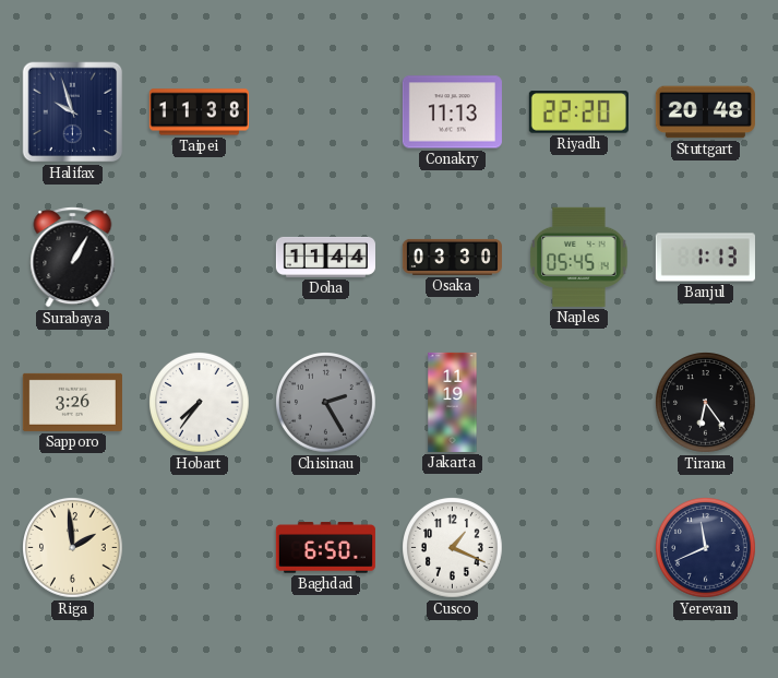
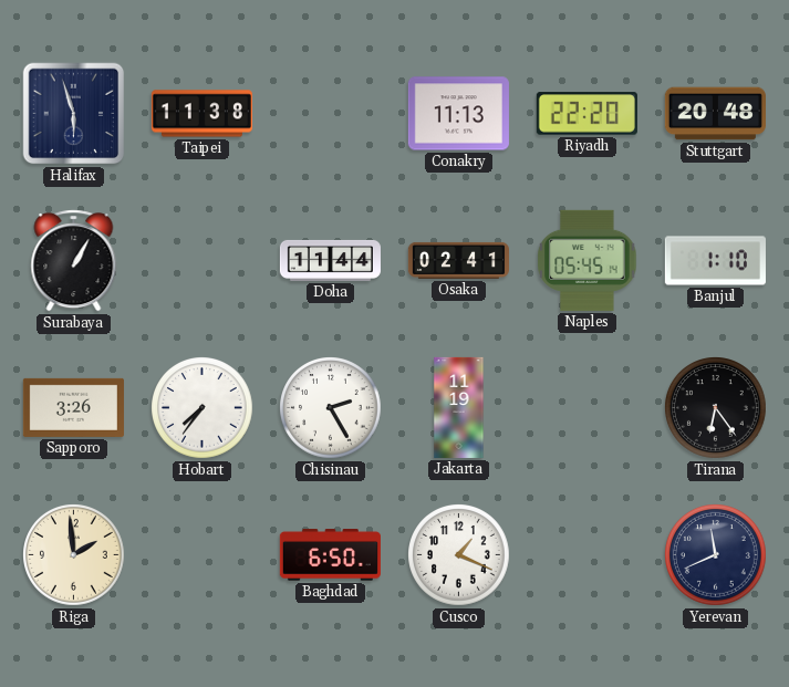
Halifax: 9:57 -> 5:57
Osaka: 03:30 -> 02:41
Banjul: 1:13 -> 1:10
Chisinau dial: grey -> white
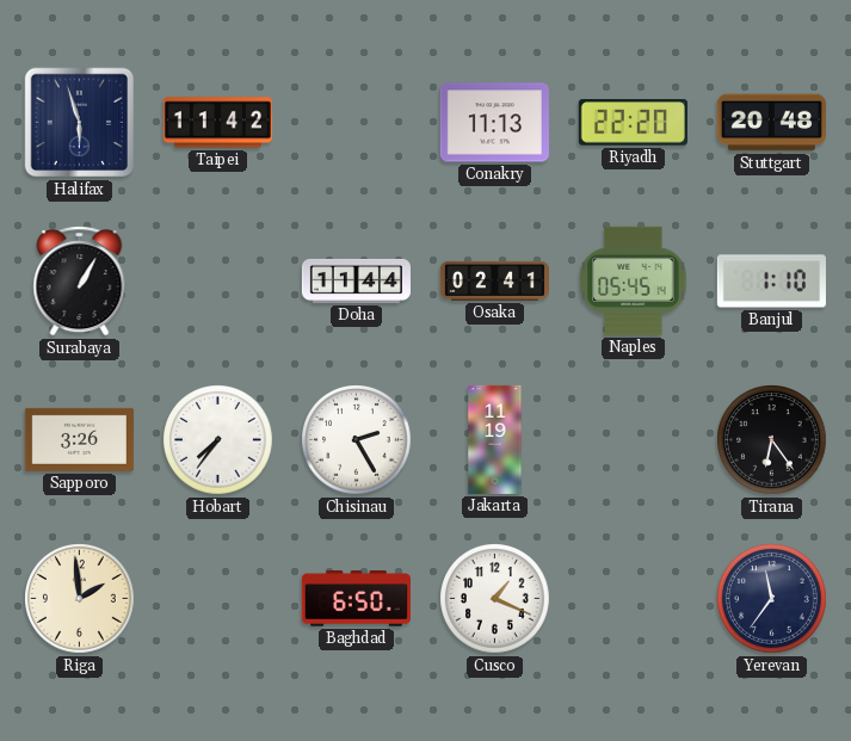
Taipei: 11:38 -> 11:42
Yerevan: 11:41 -> 11:36
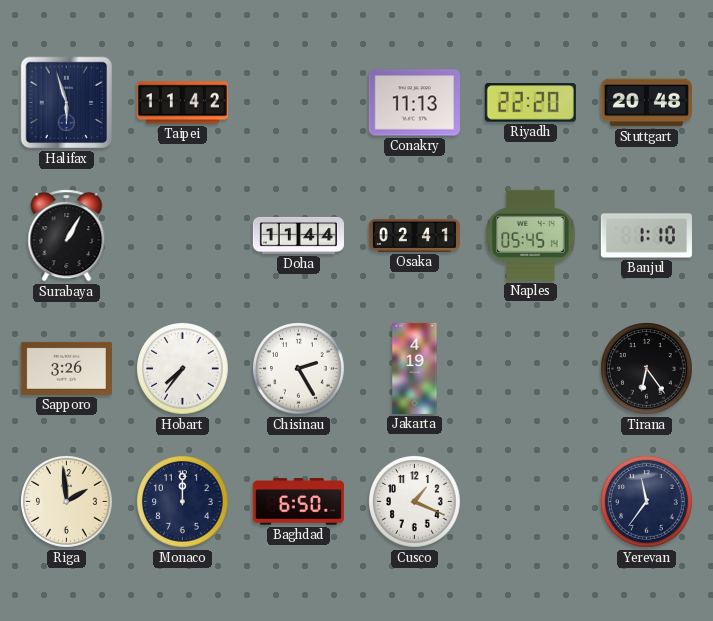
Jakarta: 11:19 -> 4:19
Monaco: none -> 12:00
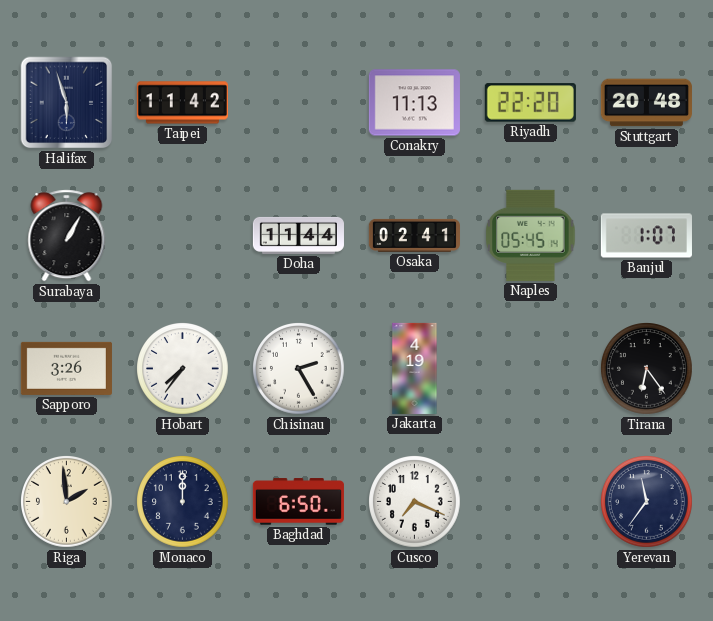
Banjul: 1:10 -> 1:07
Cusco: 1:19 -> 7:19
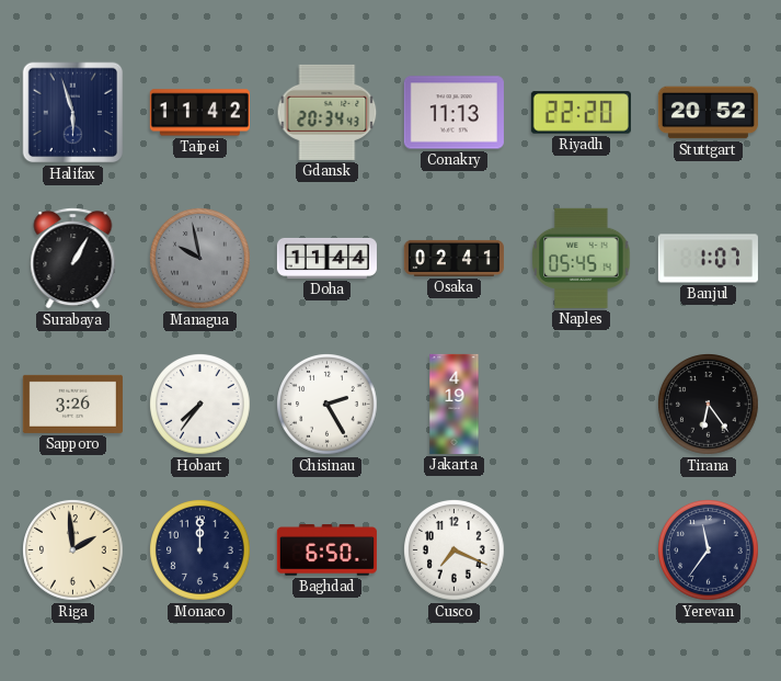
Gdansk: none -> 20:34
Stuttgart: 20:48 -> 20:52
Managua: none -> 9:58
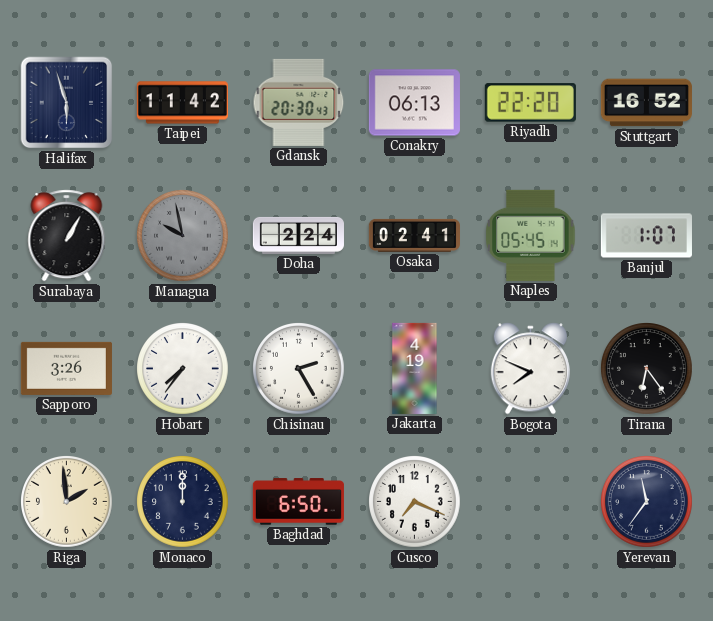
Gdansk: 20:34 -> 20:30
Conakry: 11:13 -> 06:13
Stuttgart: 20:52 -> 16:52
Doha: 11:44 -> 2:24
Bogota: none -> 7:49
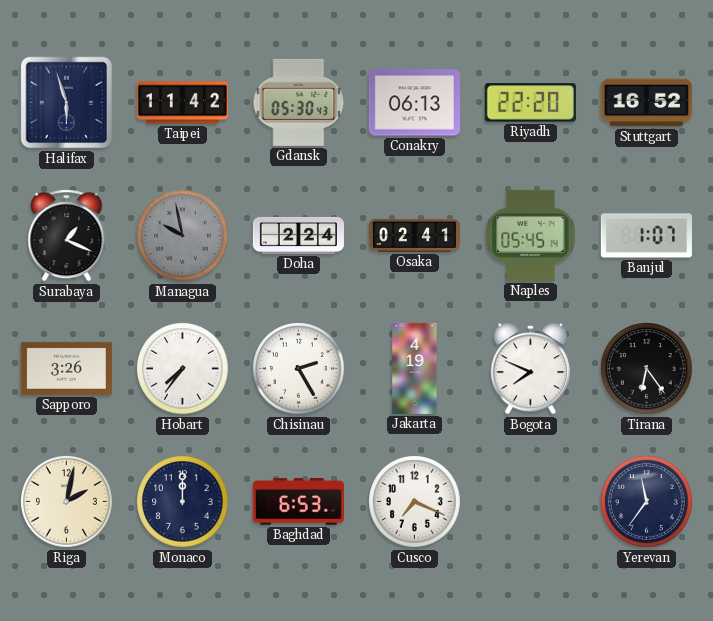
Gdansk: 20:30 -> 05:30
Surabaya: 1:05 -> 1:19
Riga: 1:59 -> 2:02
Baghdad: 6:50 -> 6:53
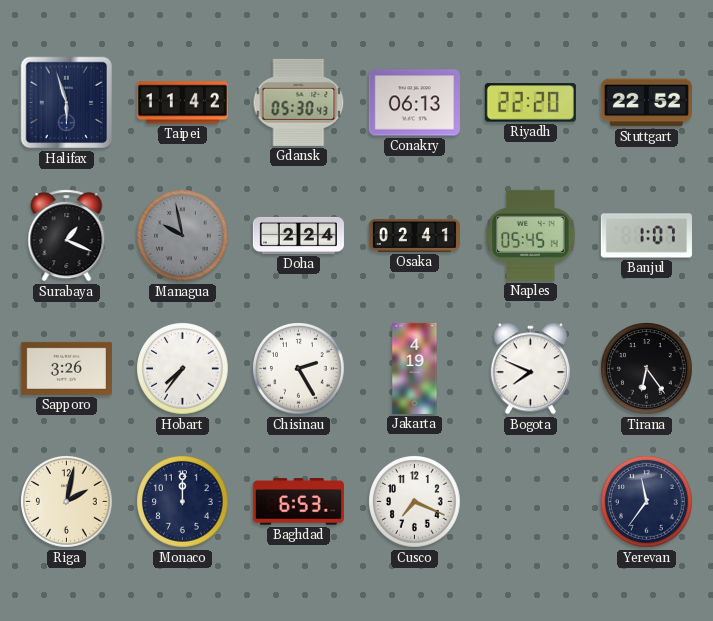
Stuttgart: 16:52 -> 22:52
